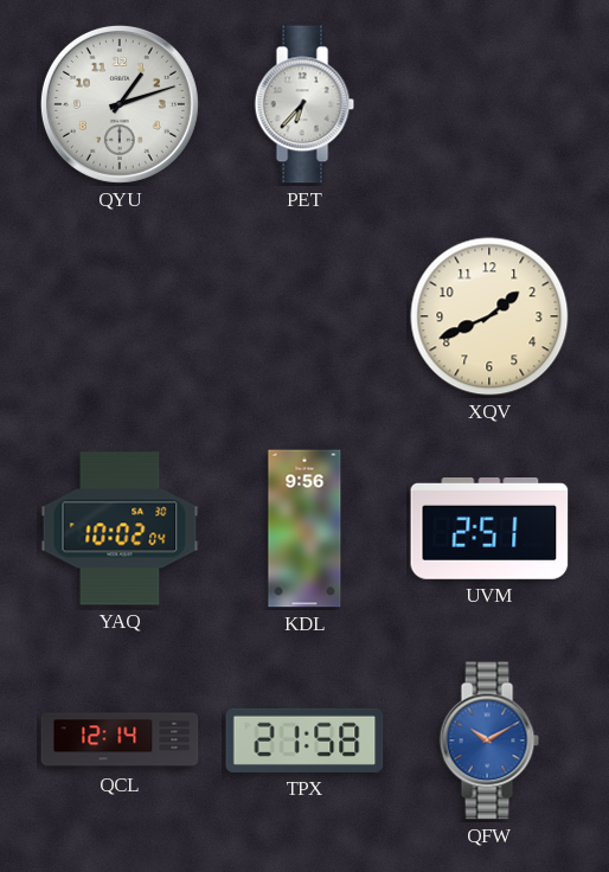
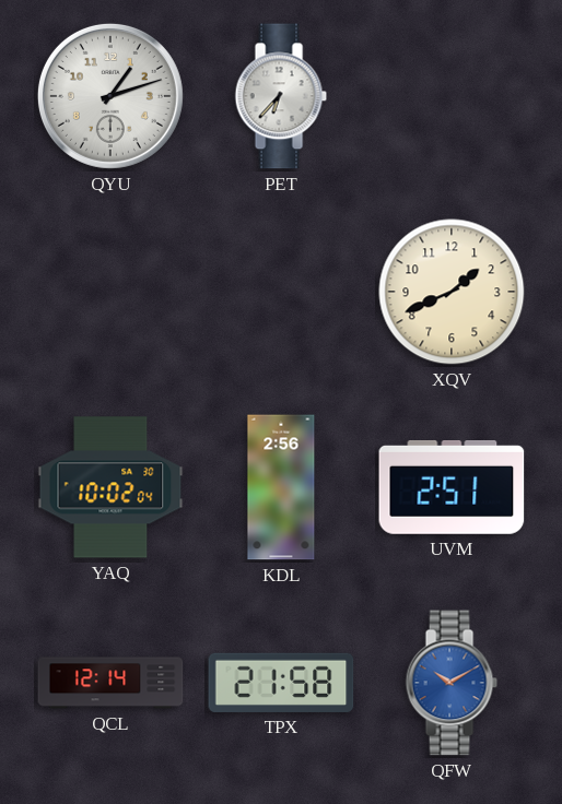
KDL: 9:56 -> 2:56
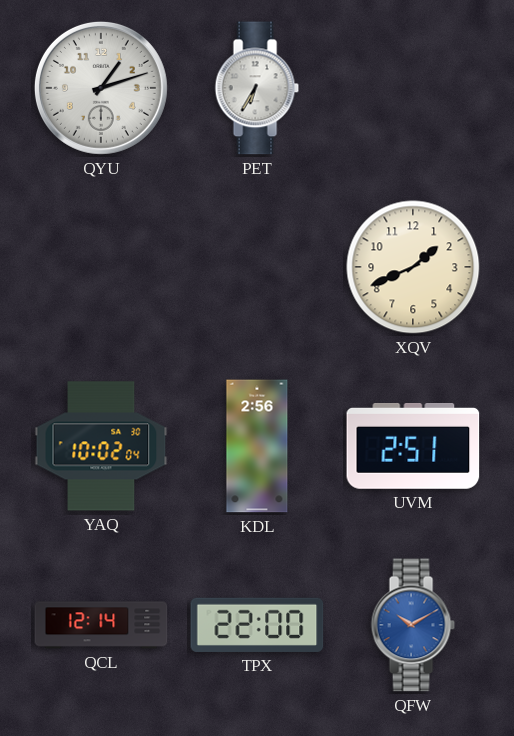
PET: 6:37 -> 6:35
TPX: 21:58 -> 22:00
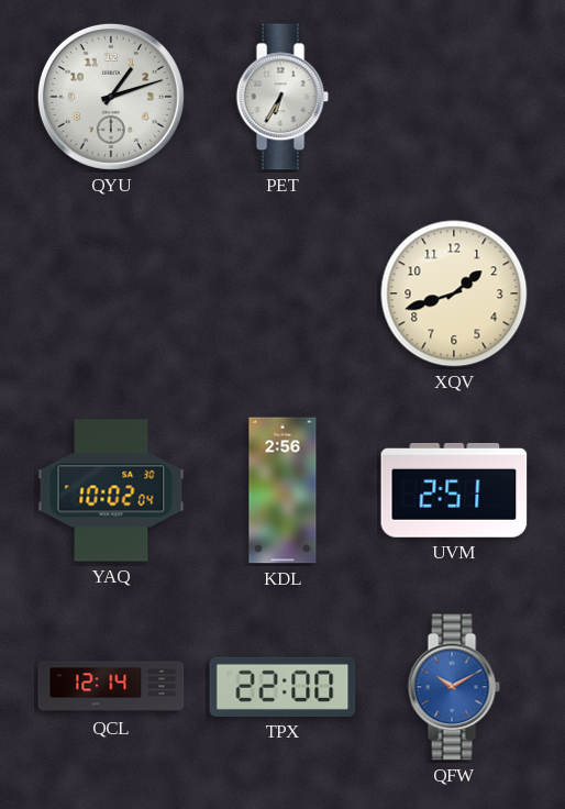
XQV: 1:41 -> 1:42
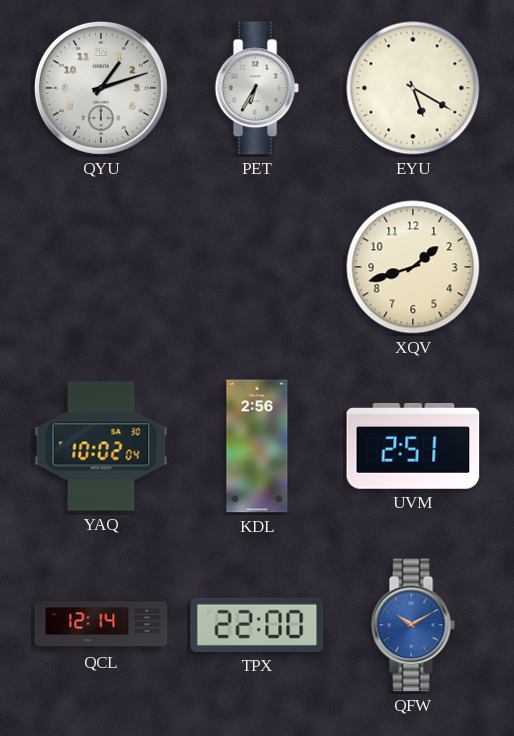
EYU: none -> 5:20
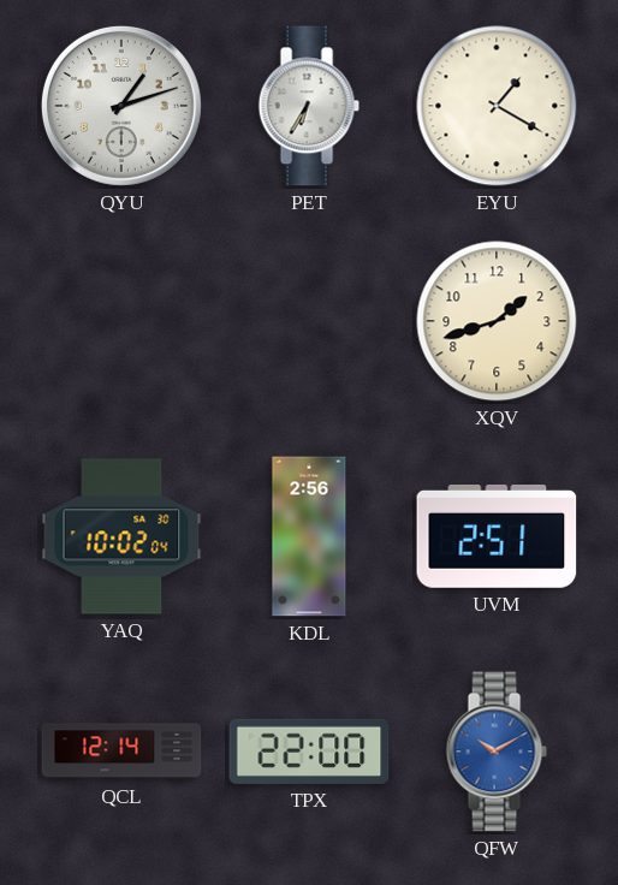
EYU: 5:20 -> 1:20
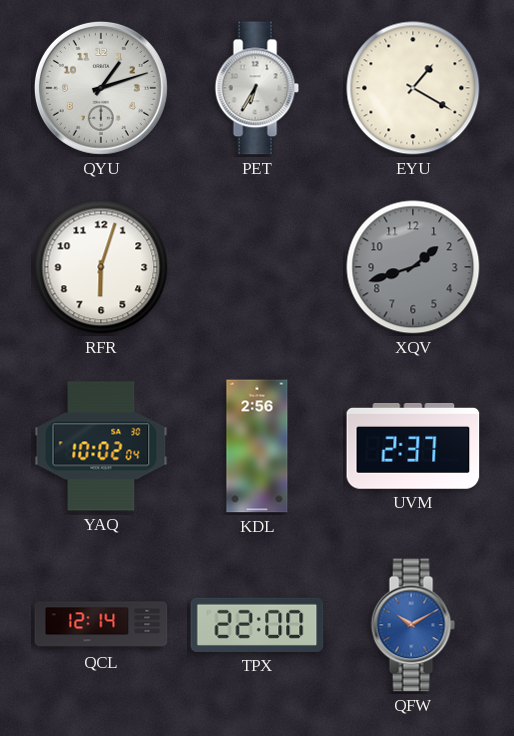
RFR: none -> 6:03
XQV dial: cream -> grey
UVM: 2:51 -> 2:37
